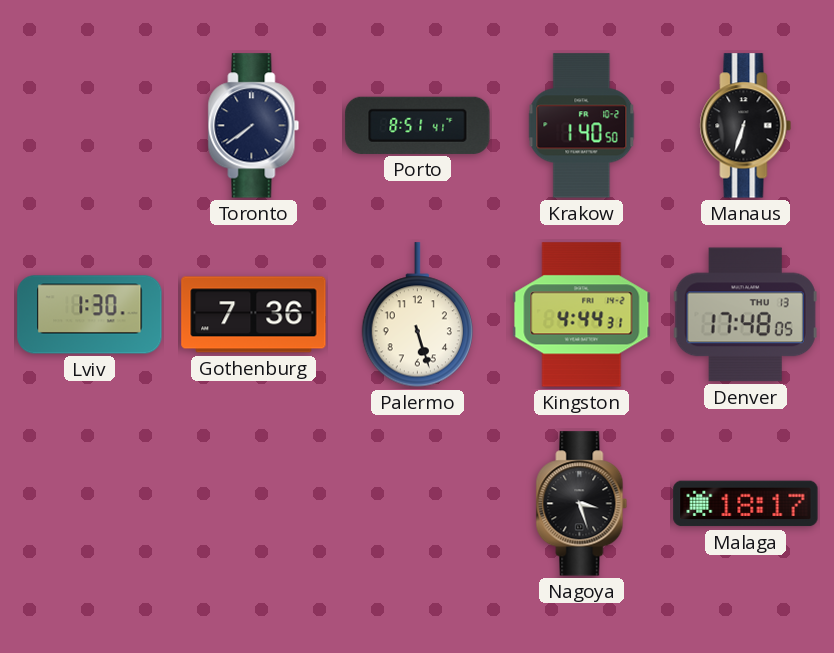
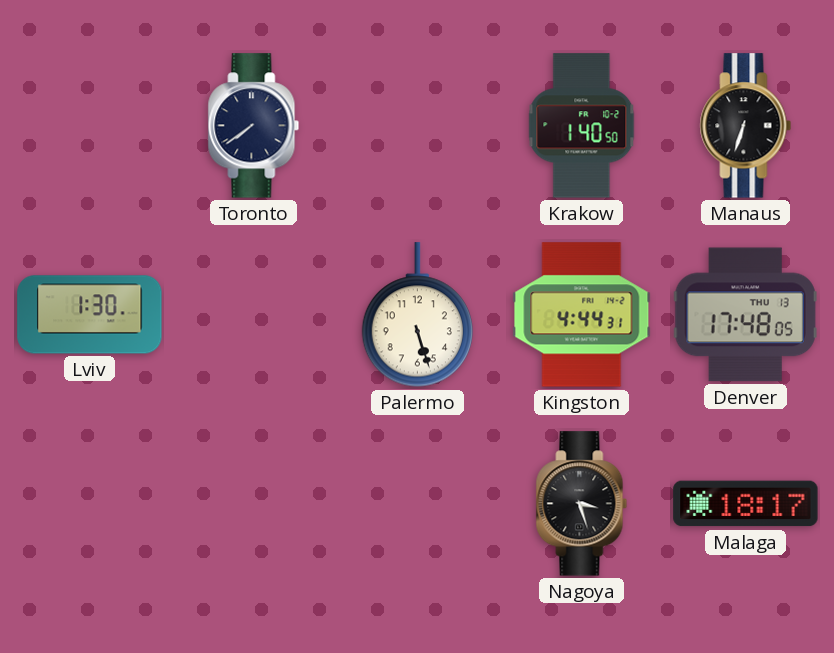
Porto: 8:51 -> none
Gothenburg: 7:36 -> none
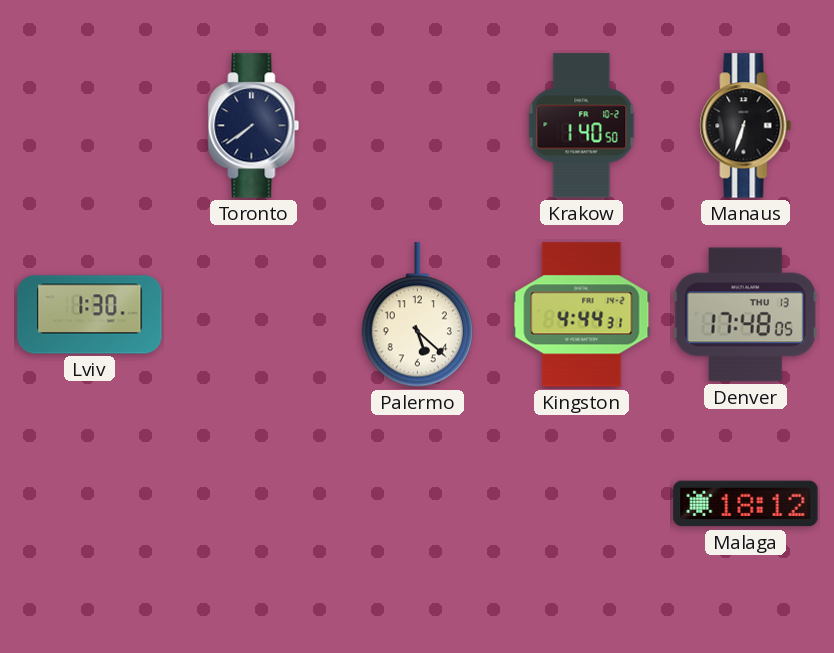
Palermo: 5:27 -> 5:22
Nagoya: 3:27 -> none
Malaga: 18:17 -> 18:12
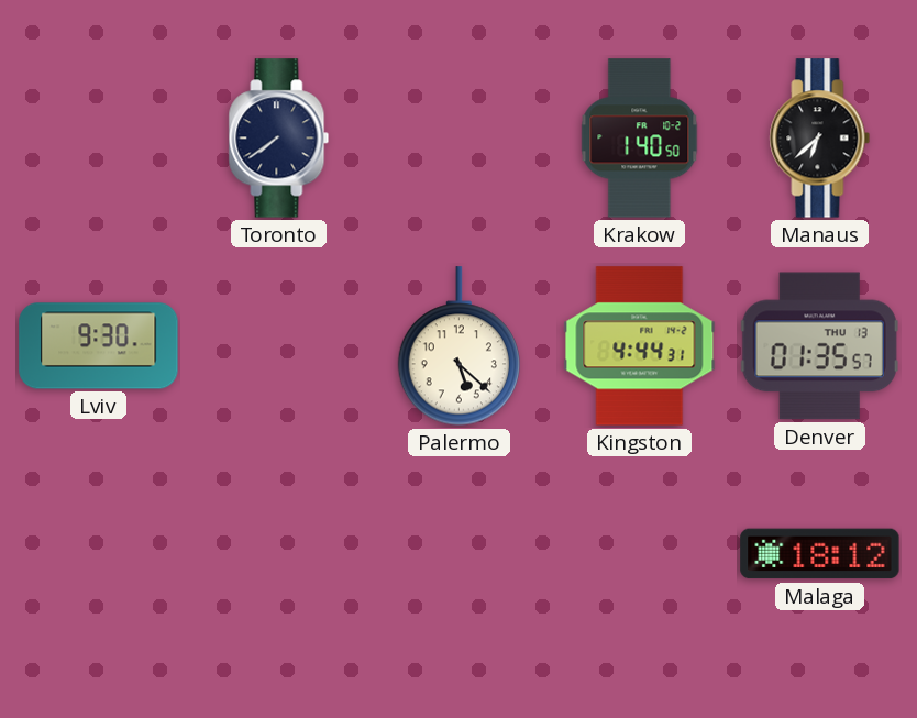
Manaus: 6:33 -> 6:38
Lviv: 1:30 -> 9:30
Denver: 17:48 -> 01:35
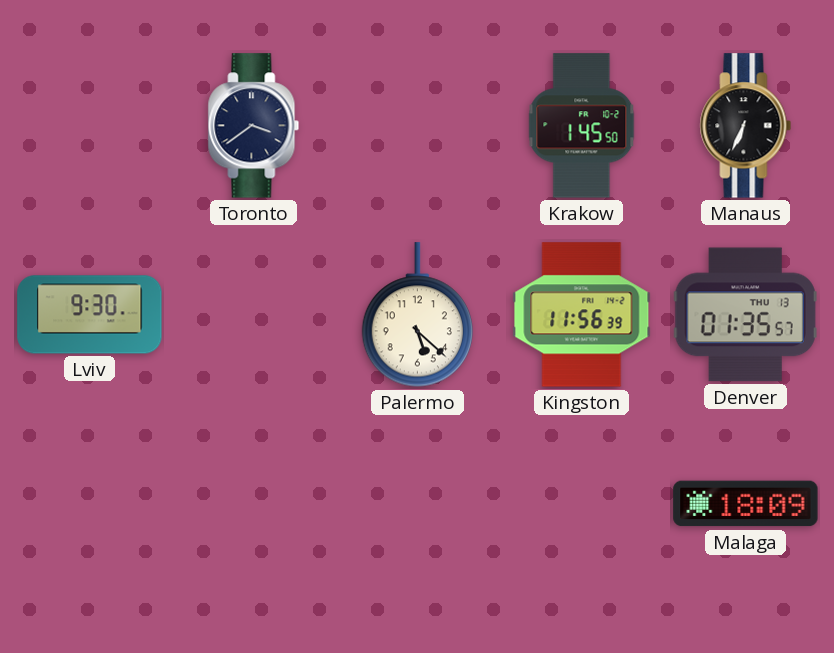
Toronto: 7:39 -> 3:39
Krakow: 1:40 -> 1:45
Manaus: 6:38 -> 6:34
Kingston: 4:44 -> 11:56
Malaga: 18:12 -> 18:09
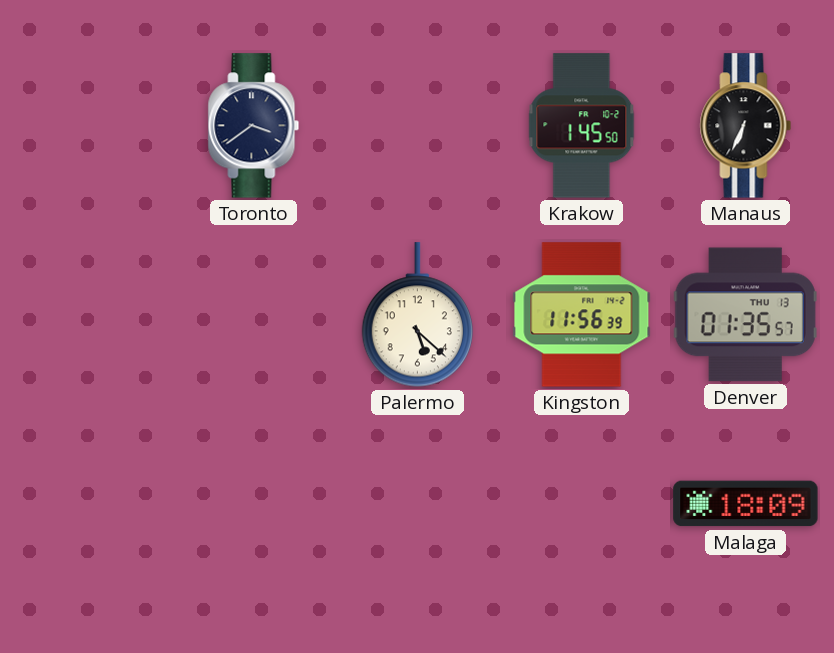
Lviv: 9:30 -> none
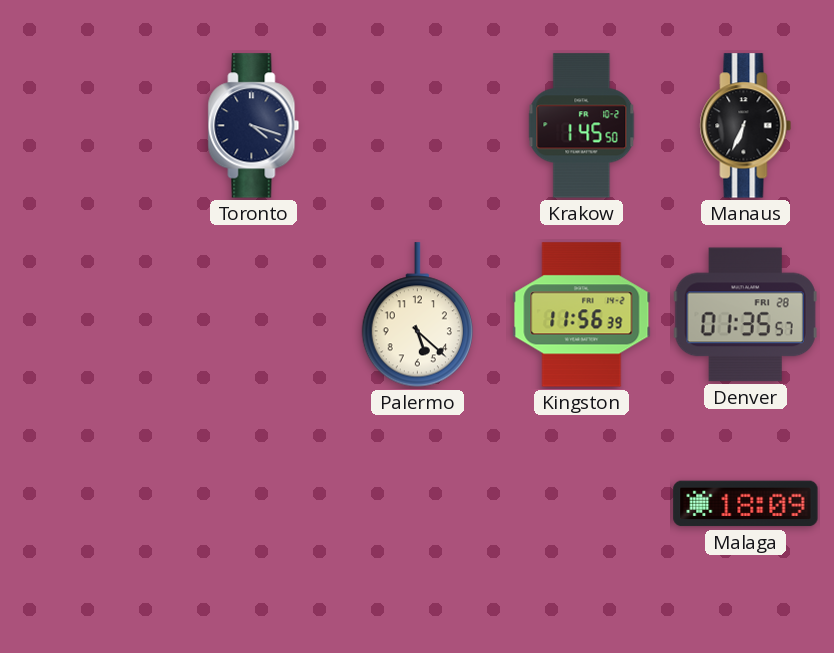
Toronto: 3:39 -> 4:18
Denver date: THU 13 -> FRI 28
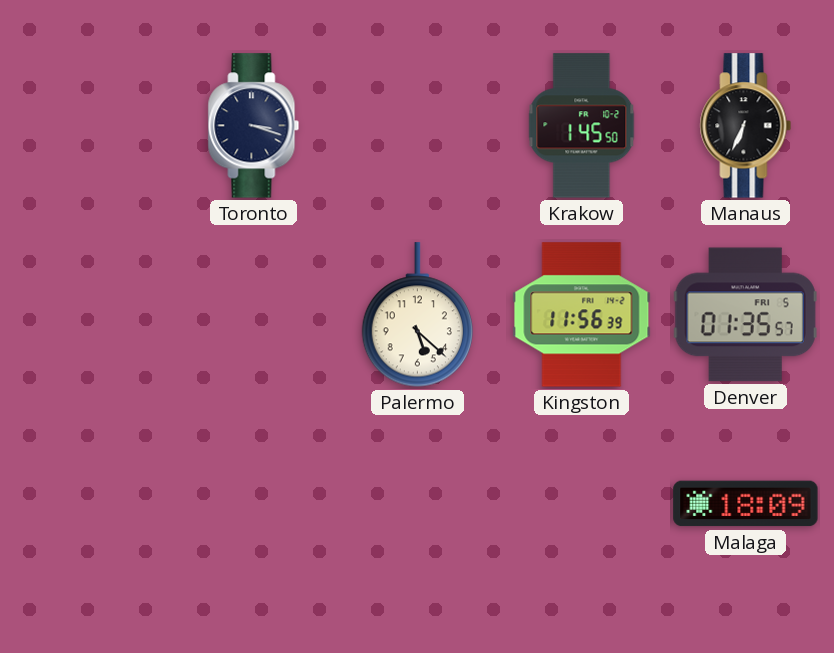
Toronto: 4:18 -> 3:18
Denver date: FRI 28 -> FRI 5
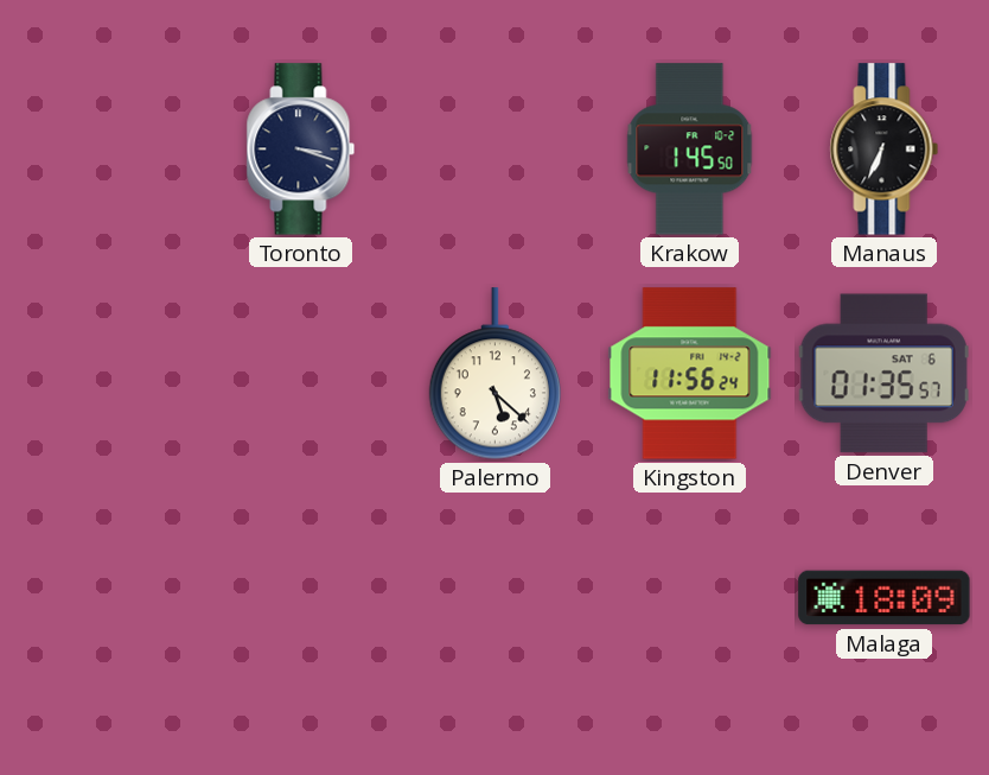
Kingston: 11:56:39 -> 11:56:24
Denver date: FRI 5 -> SAT 6
